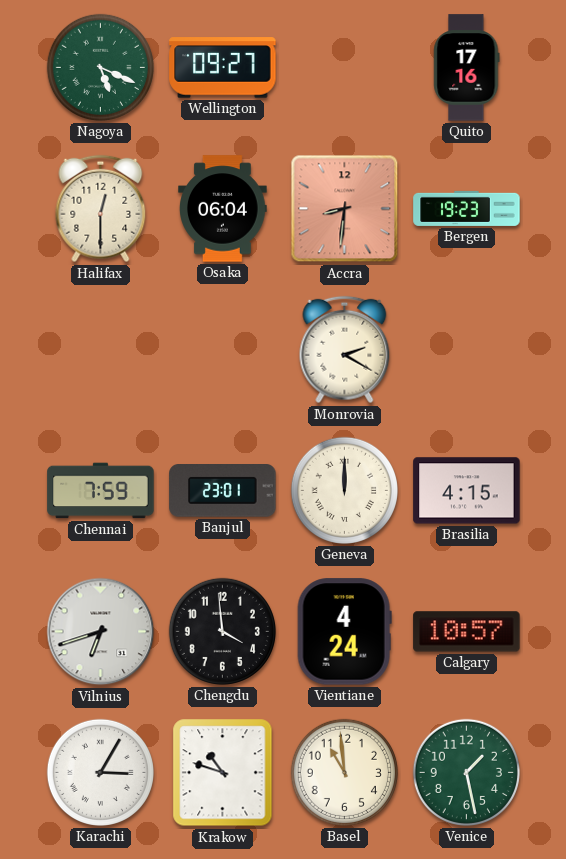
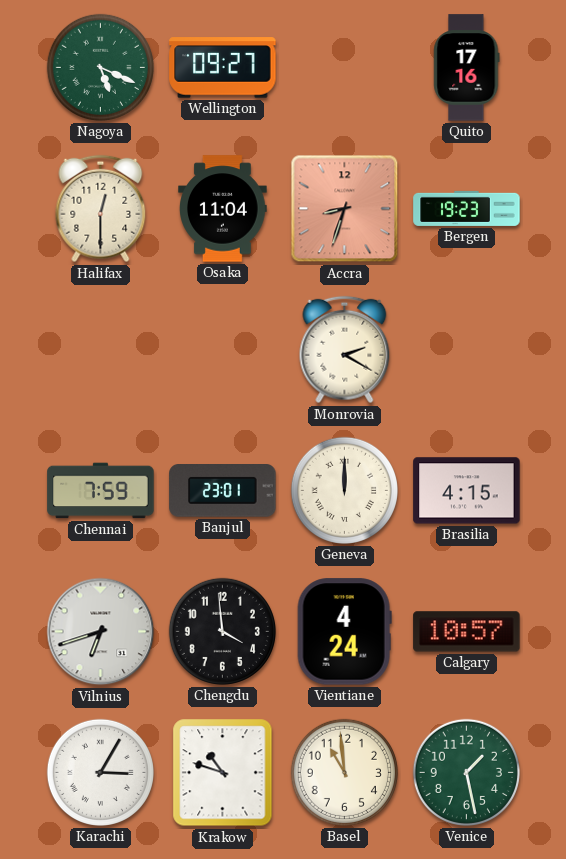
Osaka: 06:04 -> 11:04
Accra: 8:31 -> 8:33
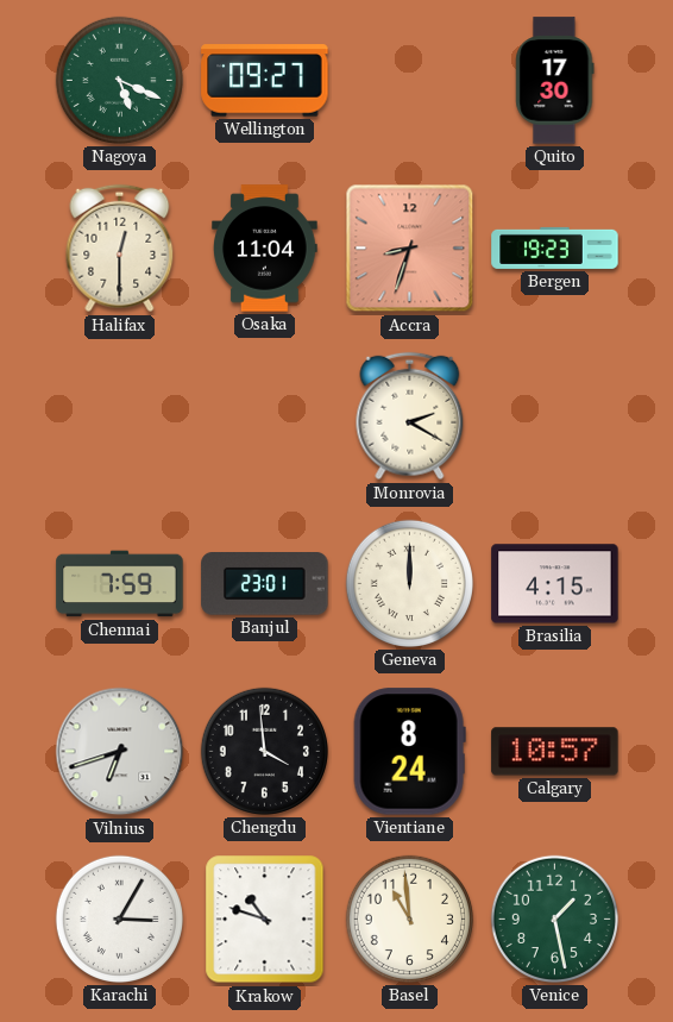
Quito: 17:16 -> 17:30
Vientiane: 4:24 -> 8:24
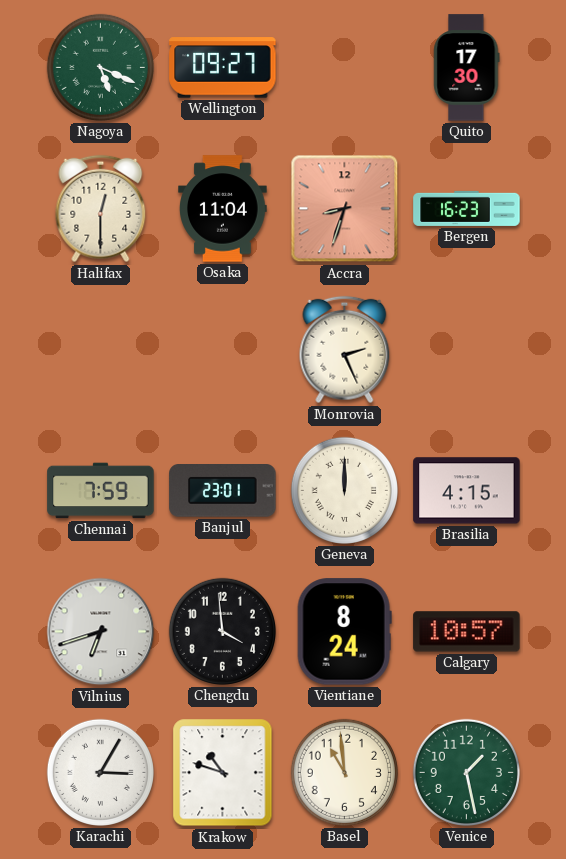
Bergen: 19:23 -> 16:23
Monrovia: 2:20 -> 2:26
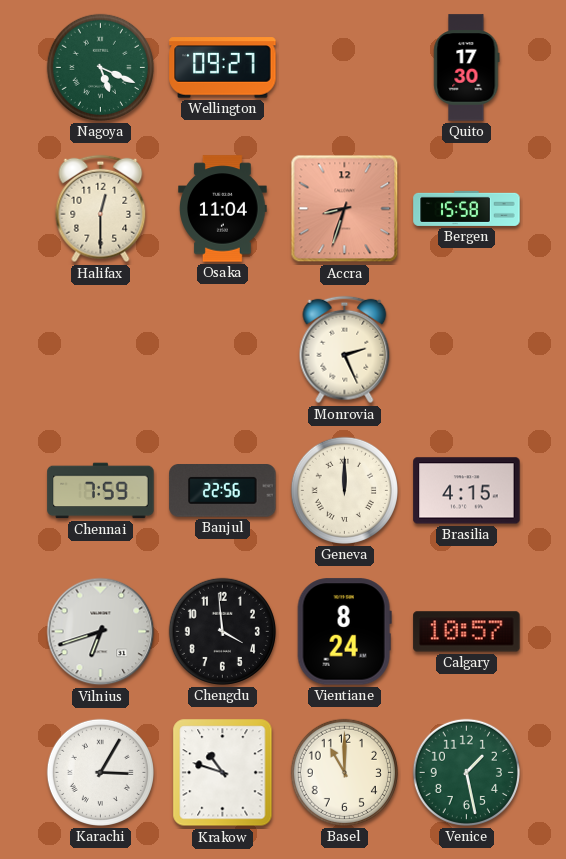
Bergen: 16:23 -> 15:58
Banjul: 23:01 -> 22:56
Basel: 10:59 -> 11:00
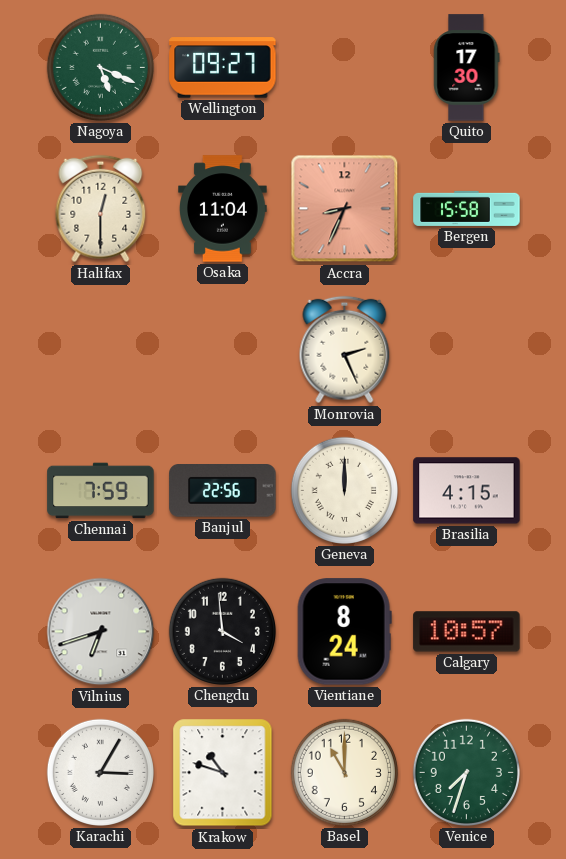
Accra: 8:33 -> 8:34
Venice: 1:28 -> 7:33
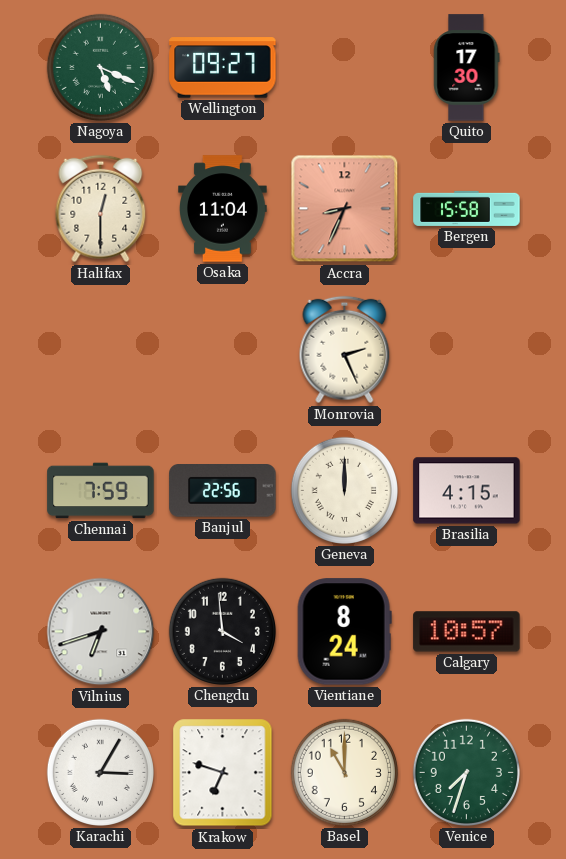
Krakow: 10:48 -> 6:48
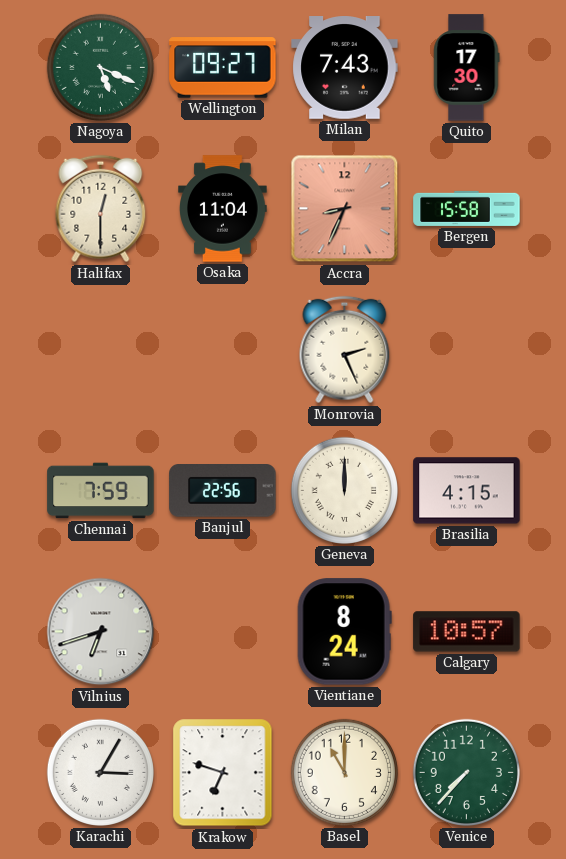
Milan: none -> 7:43
Chengdu: 3:59 -> none
Venice: 7:33 -> 7:37
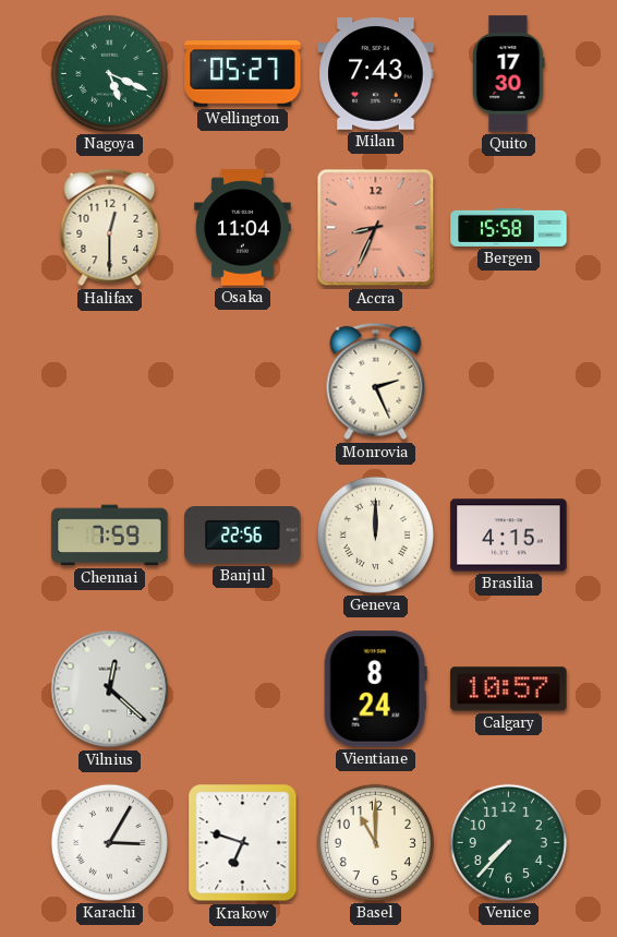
Wellington: 09:27 -> 05:27
Vilnius: 6:42 -> 12:22
